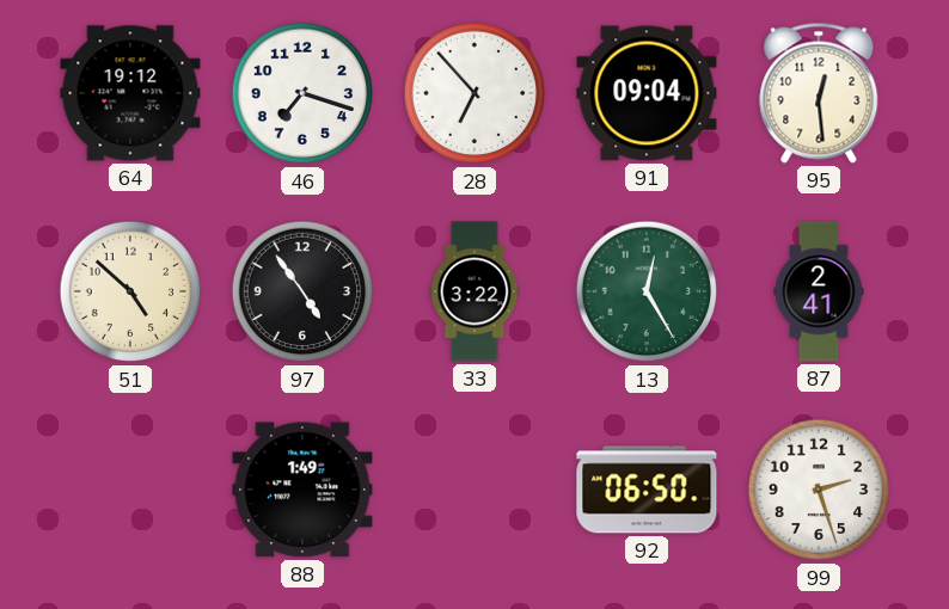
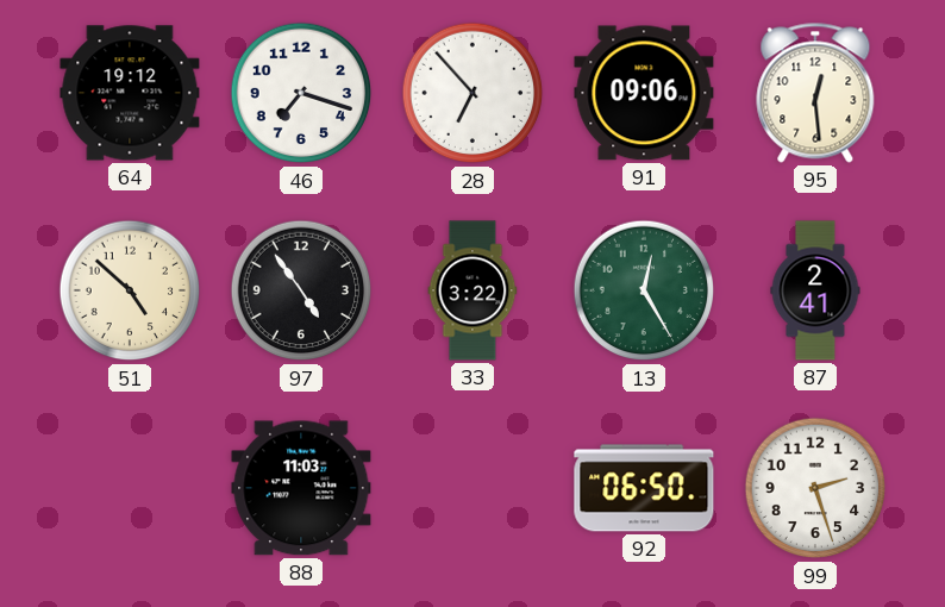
91: 09:04 -> 09:06
88: 1:49 -> 11:03
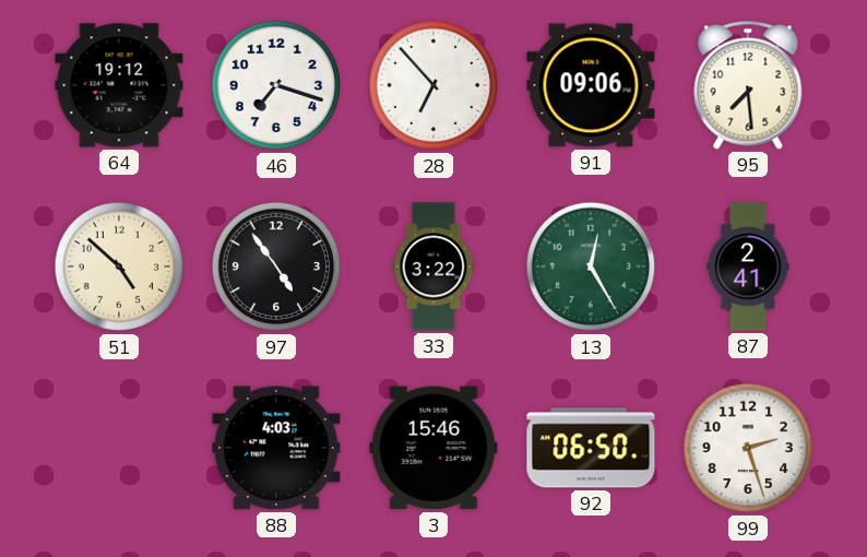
95: 12:29 -> 7:29
88: 11:03 -> 4:03
3: none -> 15:46
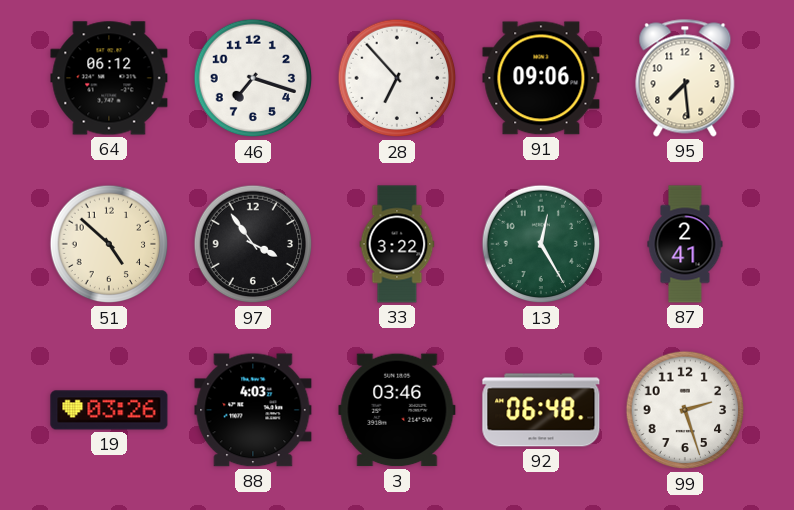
64: 19:12 -> 06:12
97: 4:54 -> 3:54
19: none -> 03:26
3: 15:46 -> 03:46
92: 06:50 -> 06:48
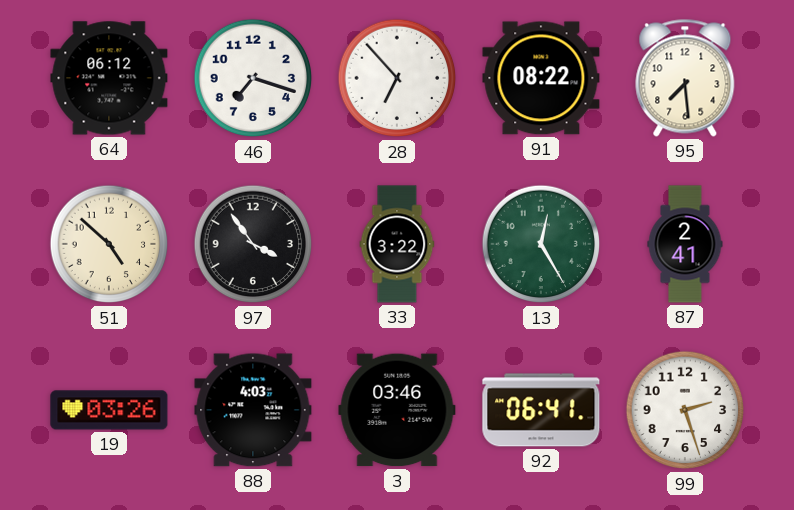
91: 09:06 -> 08:22
92: 06:48 -> 06:41
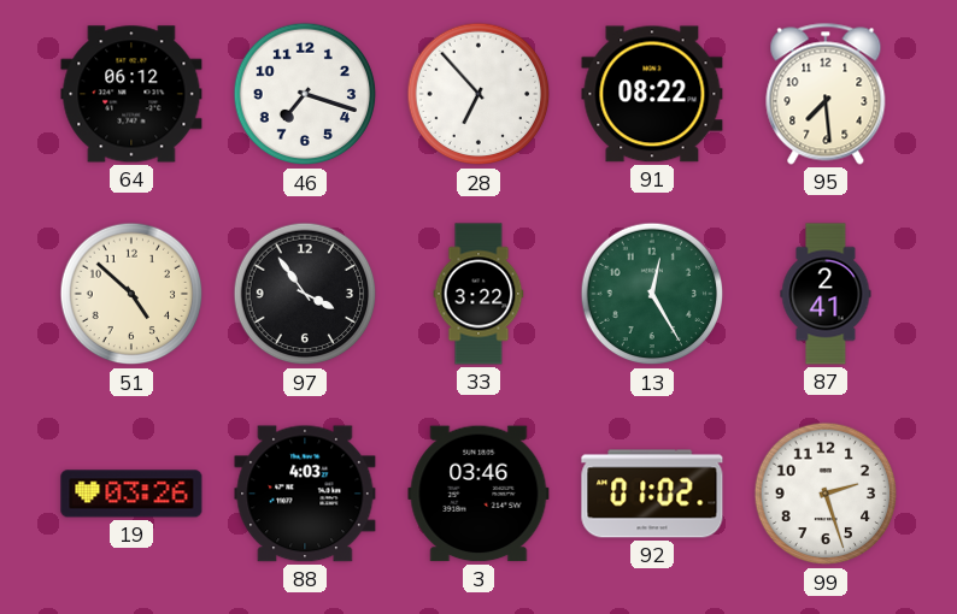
92: 06:41 -> 01:02
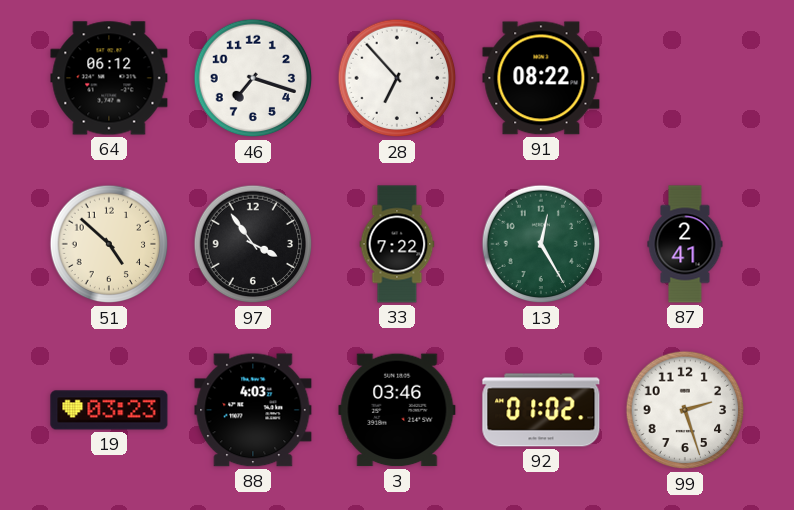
95: 7:29 -> none
33: 3:22 -> 7:22
19: 03:26 -> 03:23
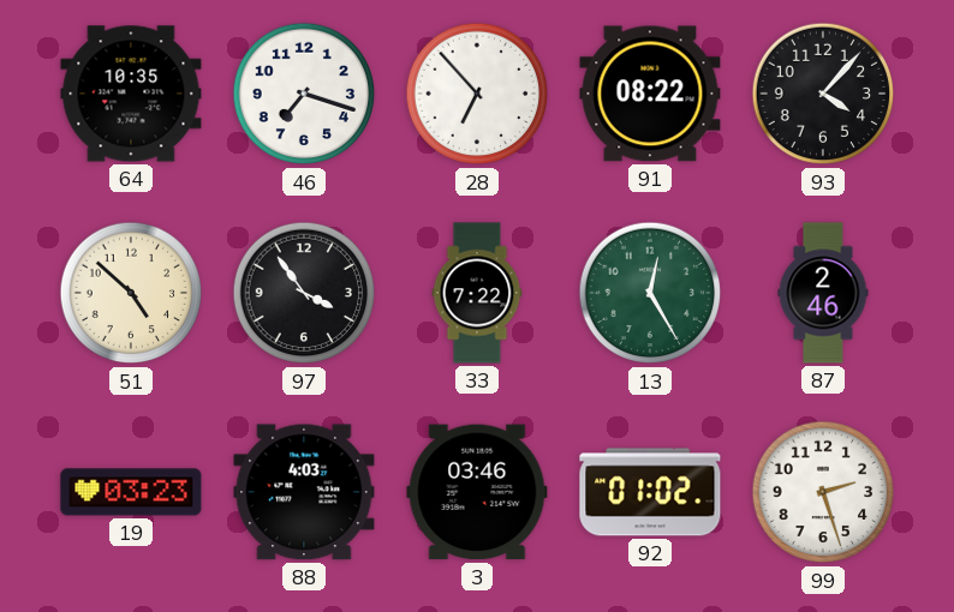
64: 06:12 -> 10:35
93: none -> 4:07
87: 2:41 -> 2:46
